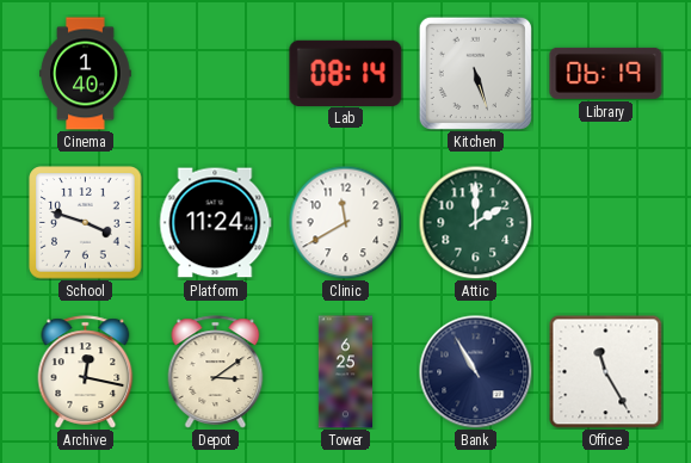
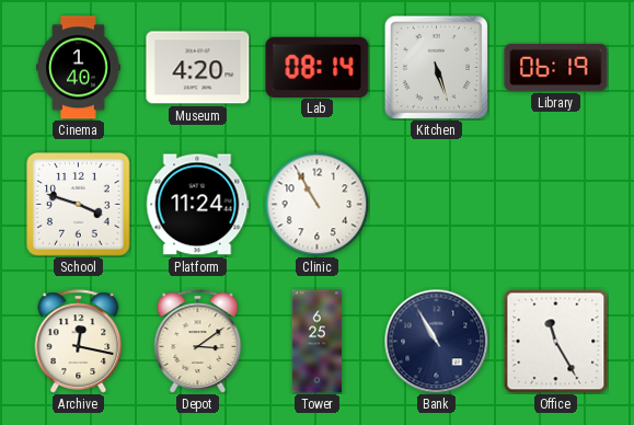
Museum: none -> 4:20
Clinic: 11:40 -> 10:55
Attic: 2:00 -> none
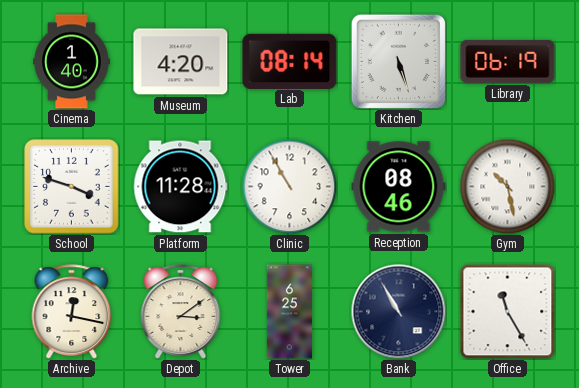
Platform: 11:24 -> 11:28
Reception: none -> 08:46
Gym: none -> 10:28
